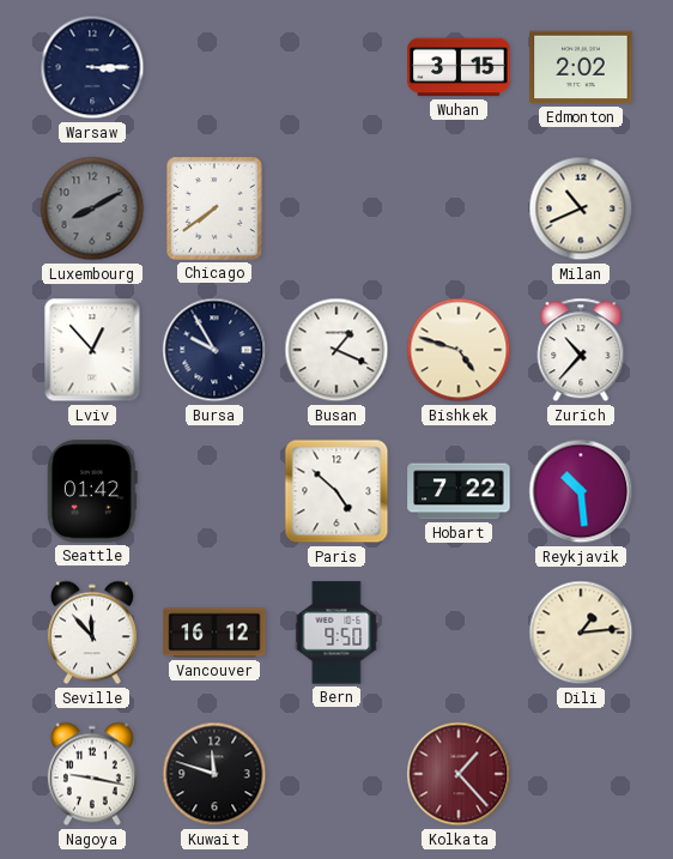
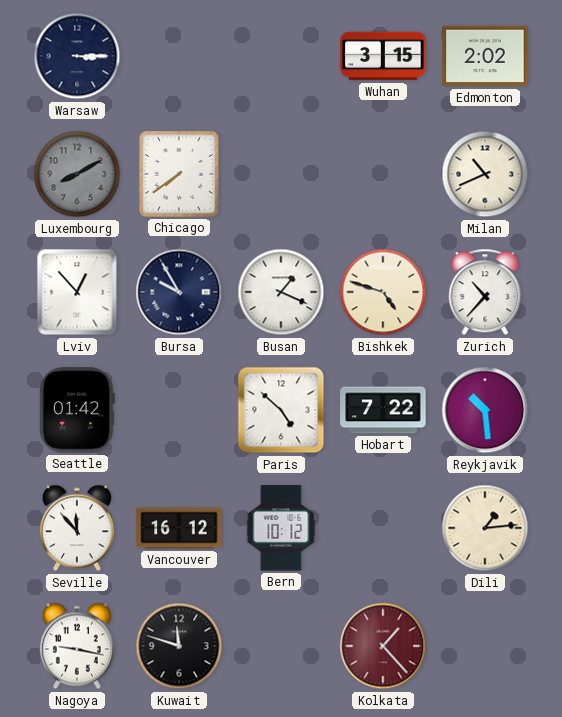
Bern: 9:50 -> 10:12
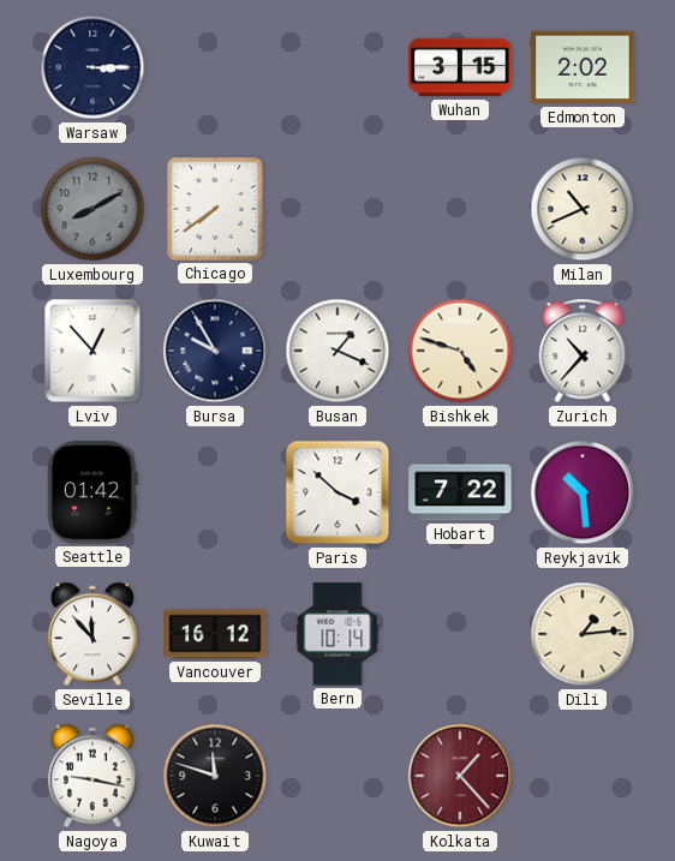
Paris: 4:52 -> 3:52
Bern: 10:12 -> 10:14
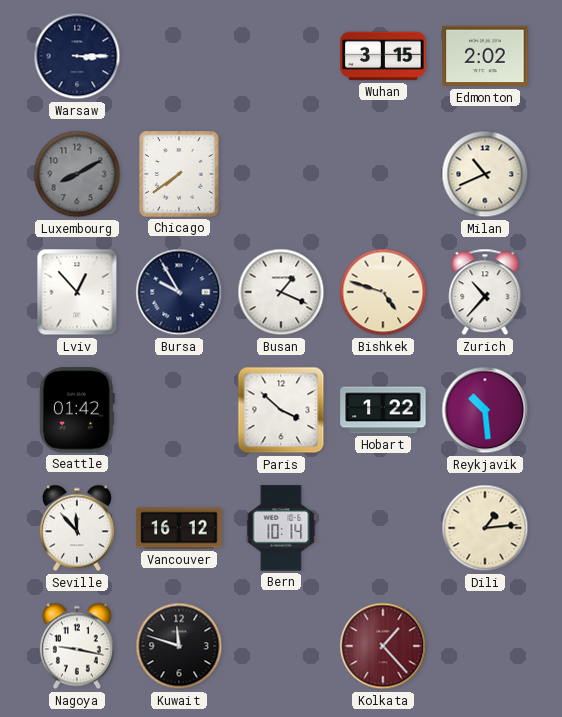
Hobart: 7:22 -> 1:22
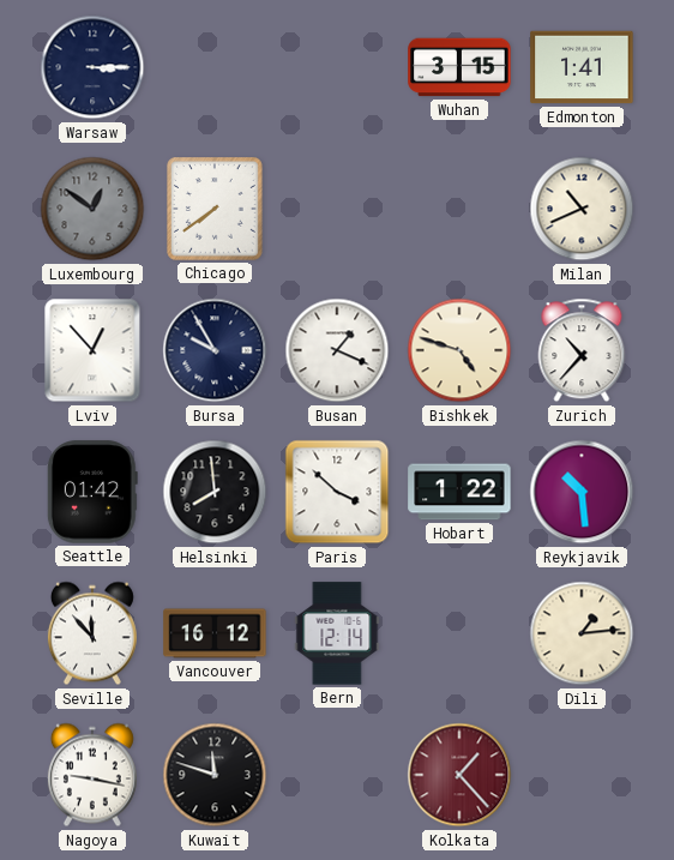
Edmonton: 2:02 -> 1:41
Luxembourg: 8:10 -> 12:51
Helsinki: none -> 7:59
Bern: 10:14 -> 12:14
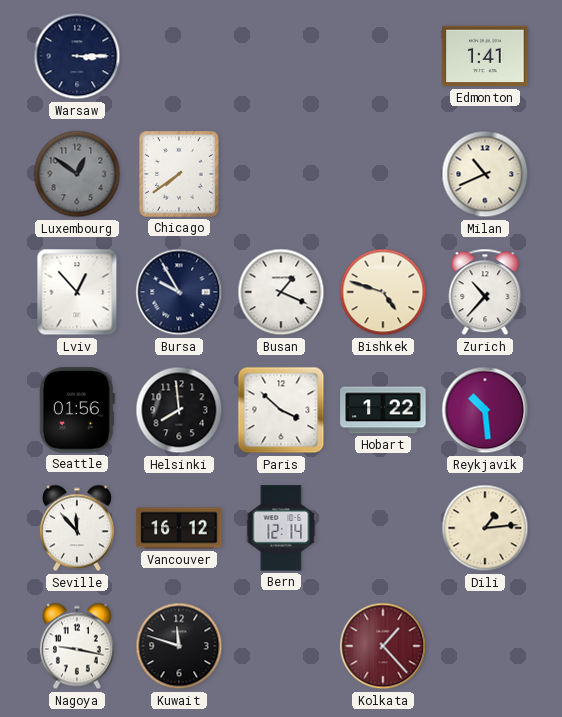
Wuhan: 3:15 -> none
Seattle: 01:42 -> 01:56
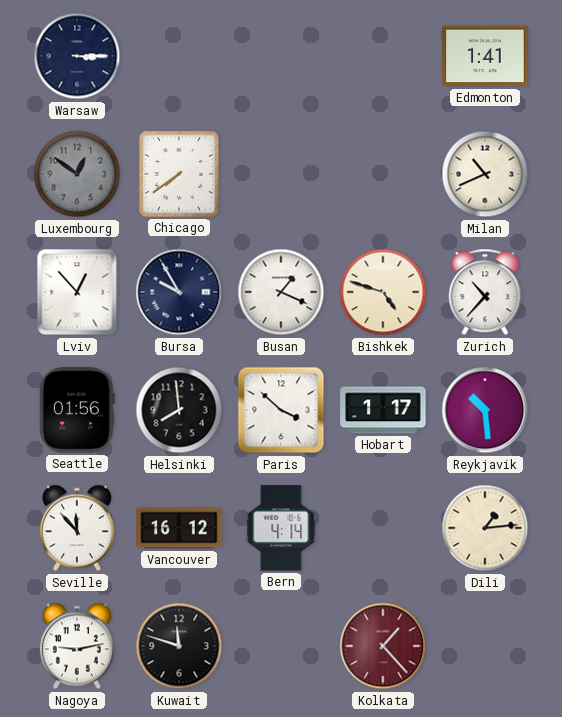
Hobart: 1:22 -> 1:17
Bern: 12:14 -> 4:14
Nagoya: 9:17 -> 9:13
